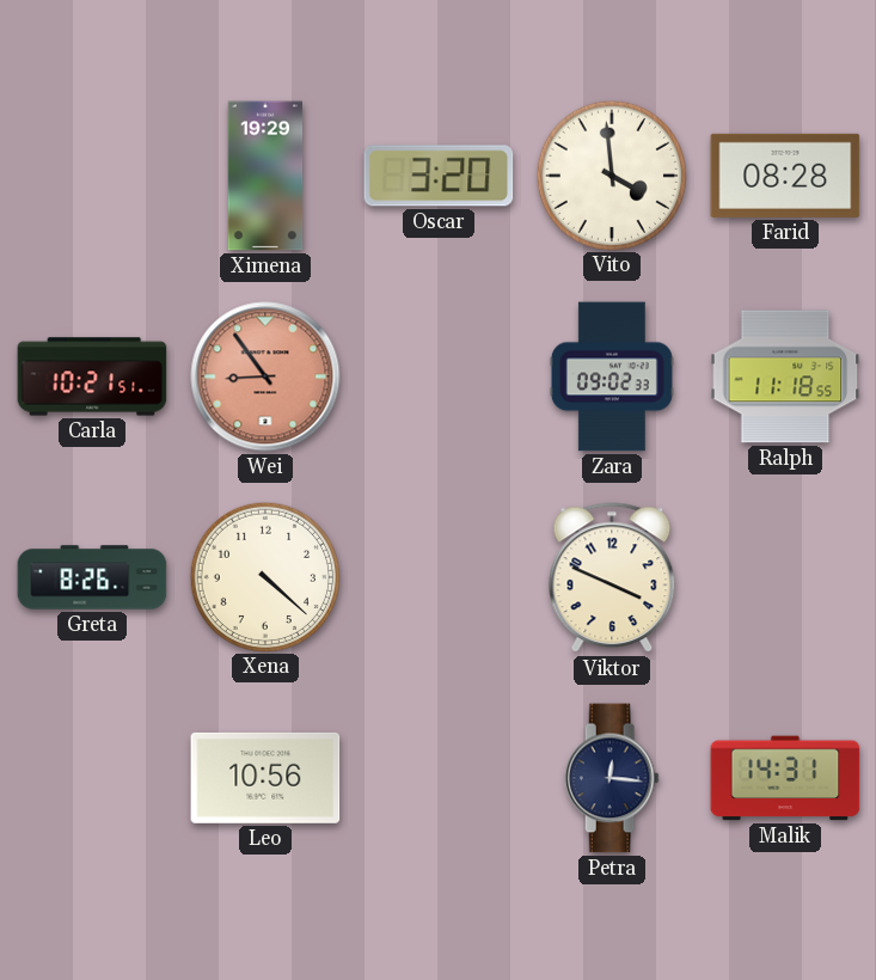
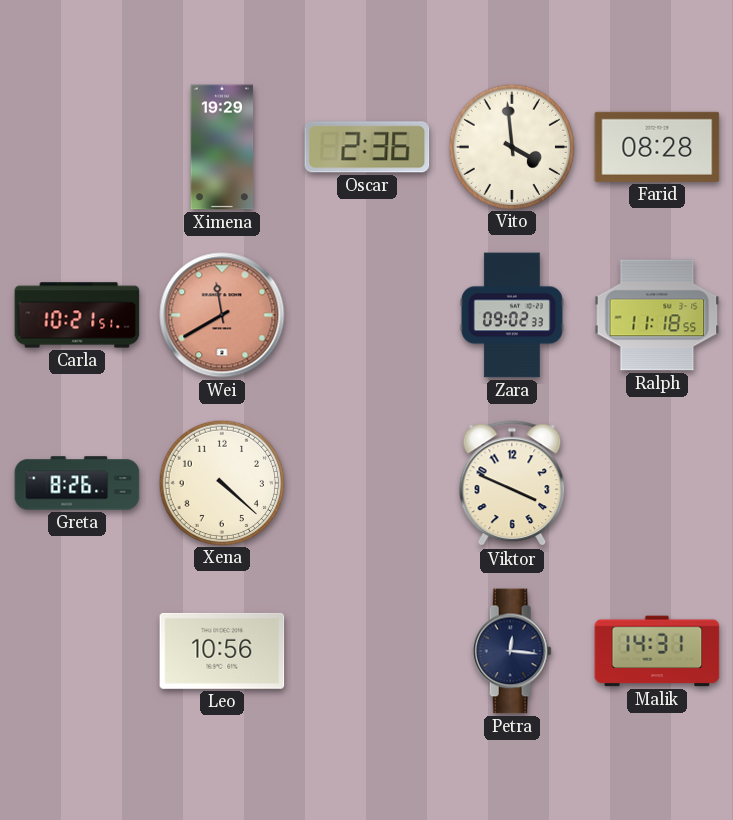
Oscar: 3:20 -> 2:36
Wei: 8:54 -> 11:40
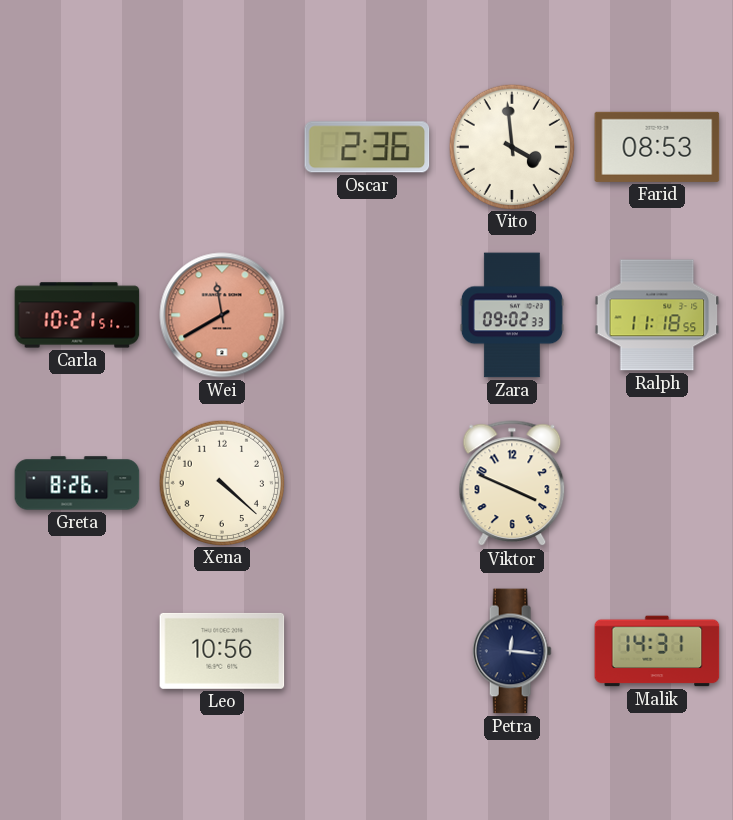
Ximena: 19:29 -> none
Farid: 08:28 -> 08:53
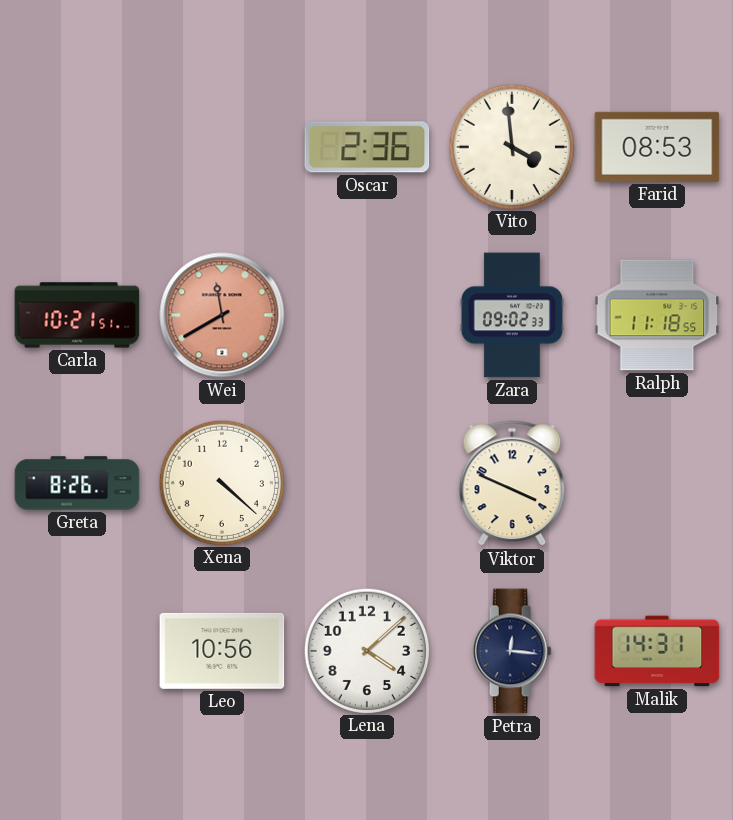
Lena: none -> 4:08
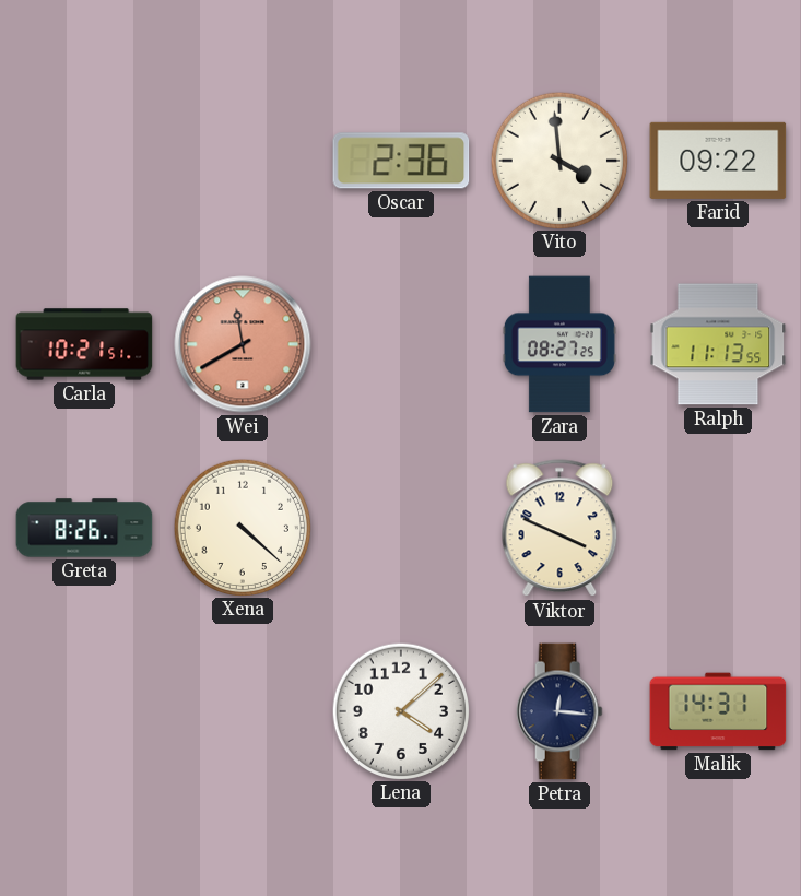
Farid: 08:53 -> 09:22
Zara: 09:02 -> 08:27
Ralph: 11:18 -> 11:13
Leo: 10:56 -> none
